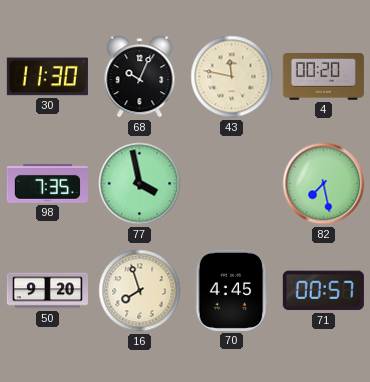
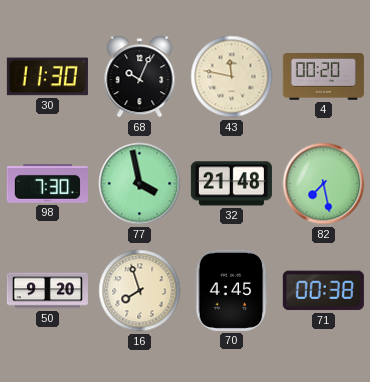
98: 7:35 -> 7:30
32: none -> 21:48
71: 00:57 -> 00:38
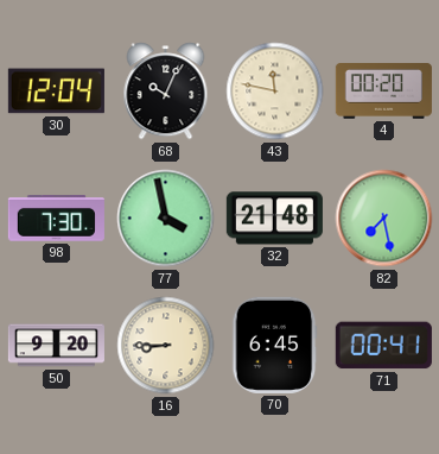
30: 11:30 -> 12:04
16: 7:57 -> 8:45
70: 4:45 -> 6:45
71: 00:38 -> 00:41
